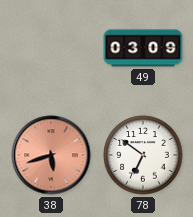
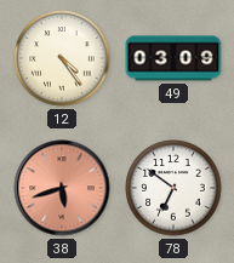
12: none -> 4:24
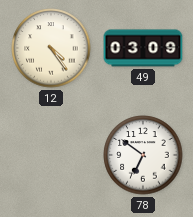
38: 5:42 -> none
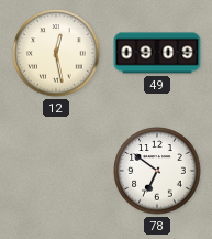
12: 4:24 -> 12:28
49: 03:09 -> 09:09
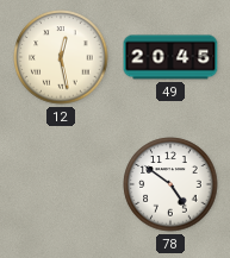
49: 09:09 -> 20:45
78: 6:51 -> 4:51
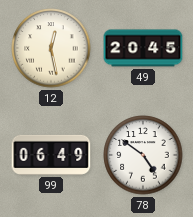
99: none -> 06:49
